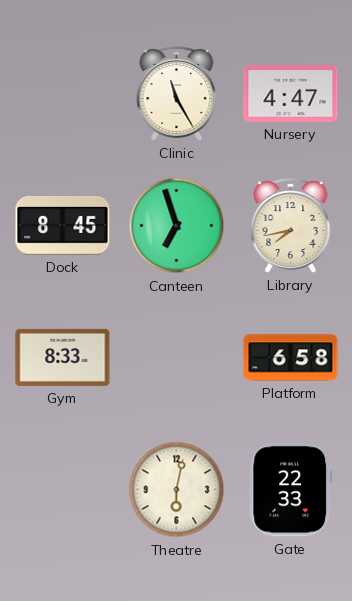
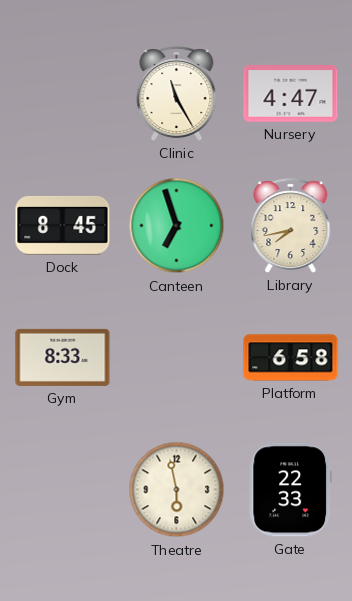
Theatre: 6:02 -> 5:58
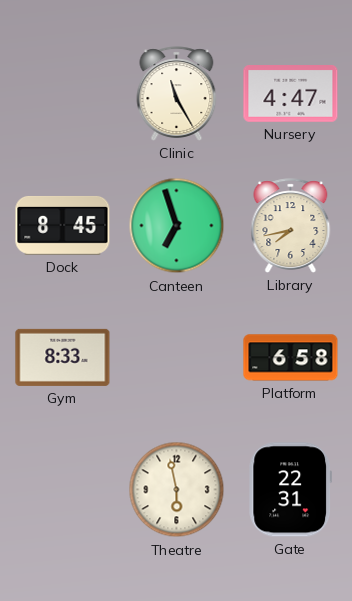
Gate: 22:33 -> 22:31
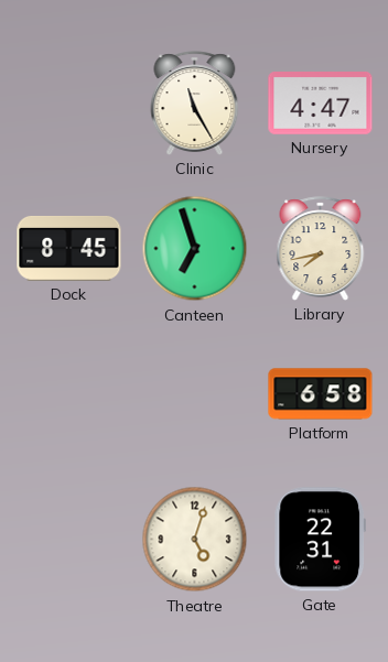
Gym: 8:33 -> none
Theatre: 5:58 -> 5:03
